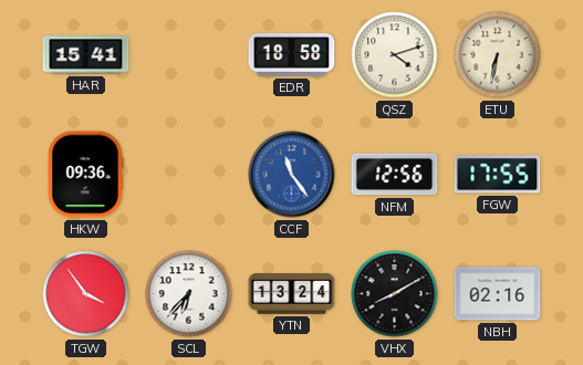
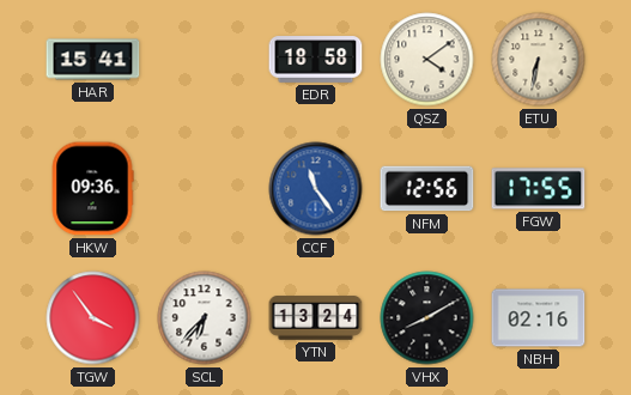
QSZ: 4:12 -> 4:09
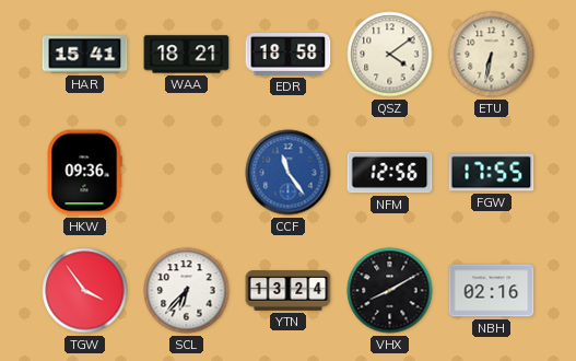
WAA: none -> 18:21
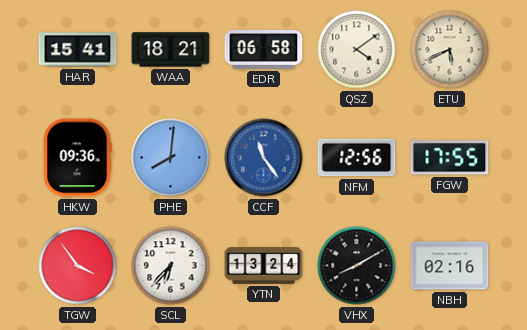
EDR: 18:58 -> 06:58
ETU: 6:32 -> 5:41
PHE: none -> 8:01
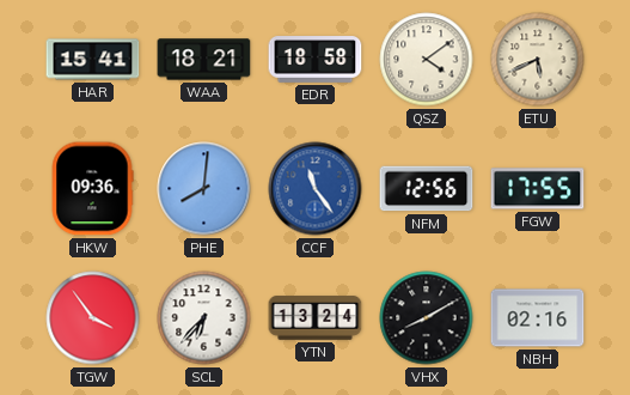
EDR: 06:58 -> 18:58
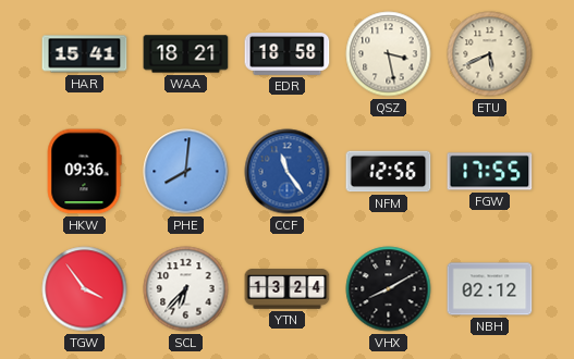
QSZ: 4:09 -> 3:28
NBH: 02:16 -> 02:12
